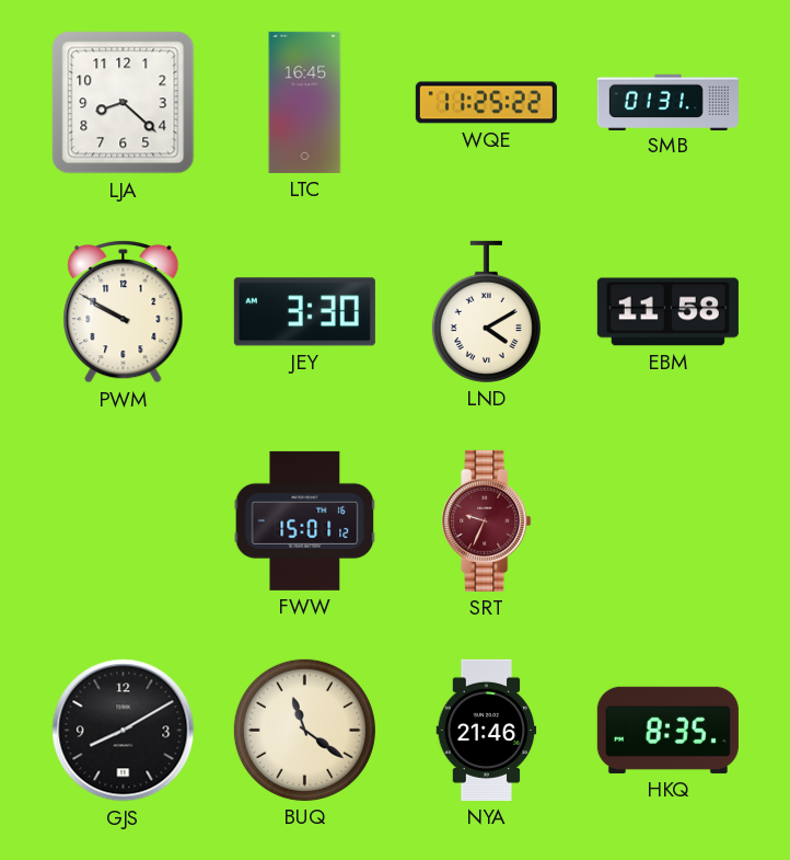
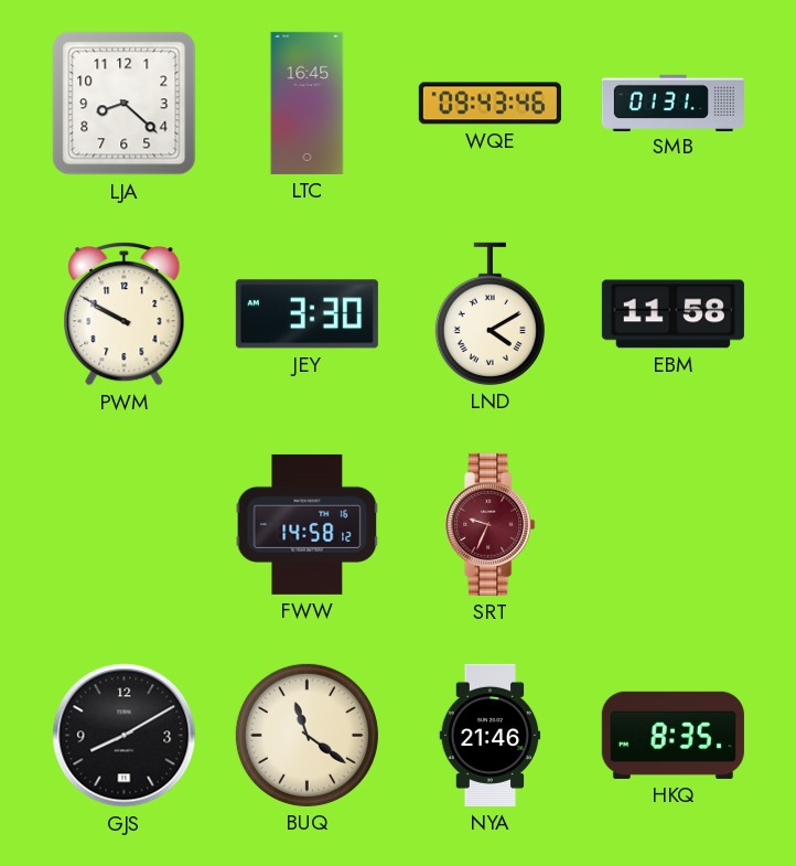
WQE: 11:25 -> 09:43
FWW: 15:01 -> 14:58
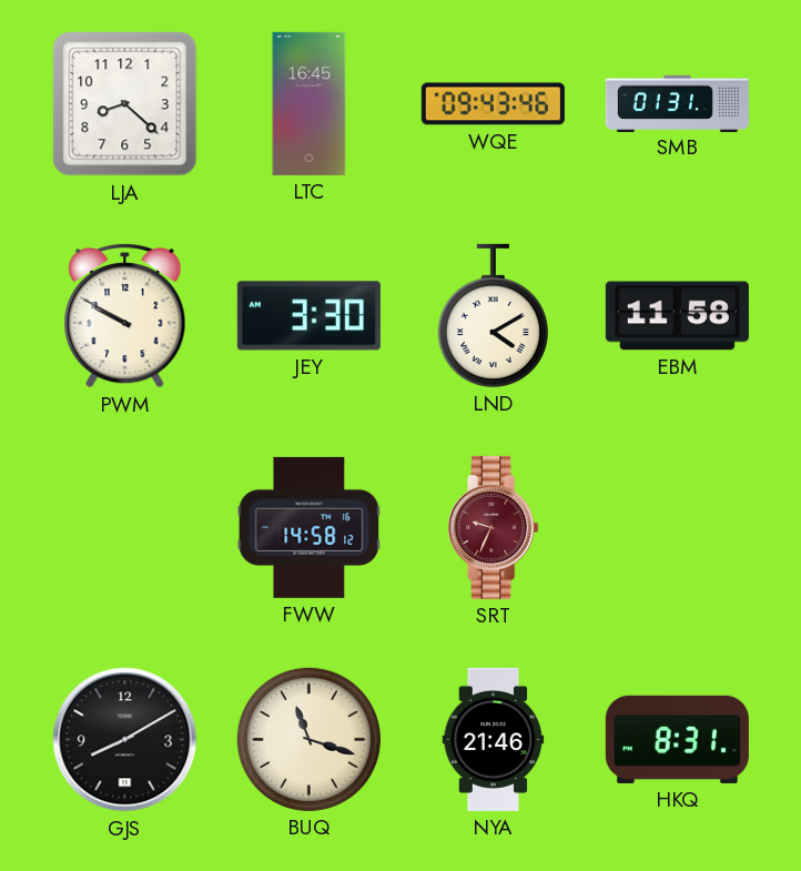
BUQ: 11:21 -> 11:18
HKQ: 8:35 -> 8:31
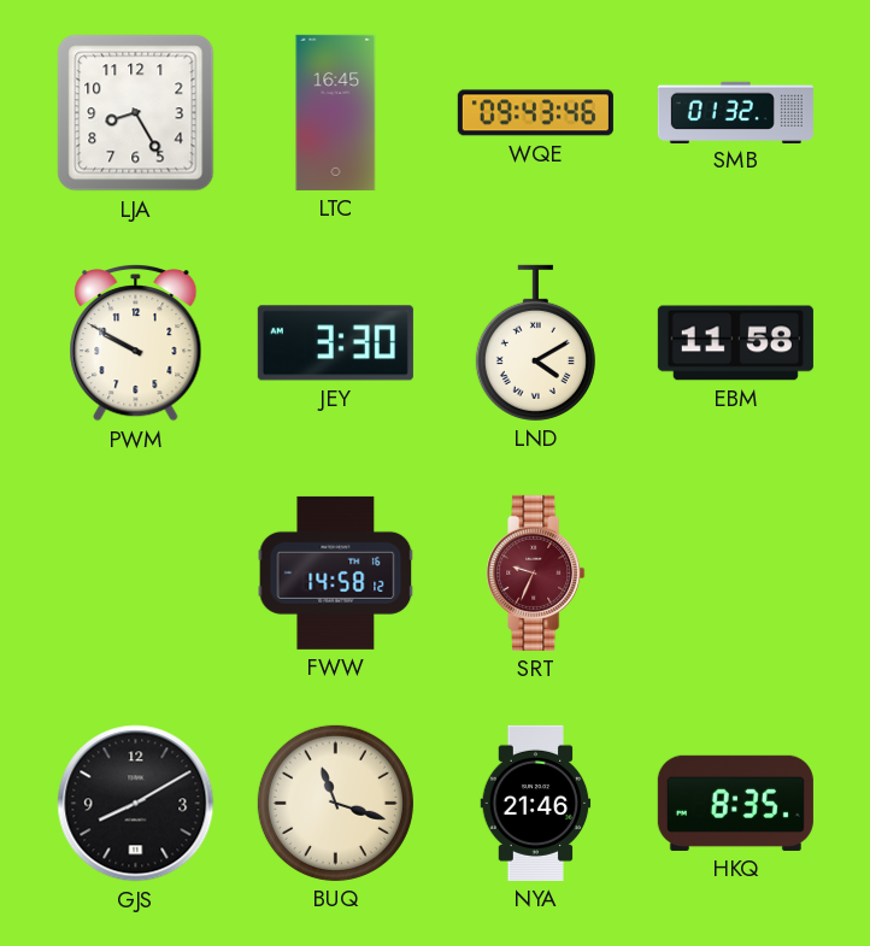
LJA: 8:22 -> 8:25
SMB: 01:31 -> 01:32
HKQ: 8:31 -> 8:35
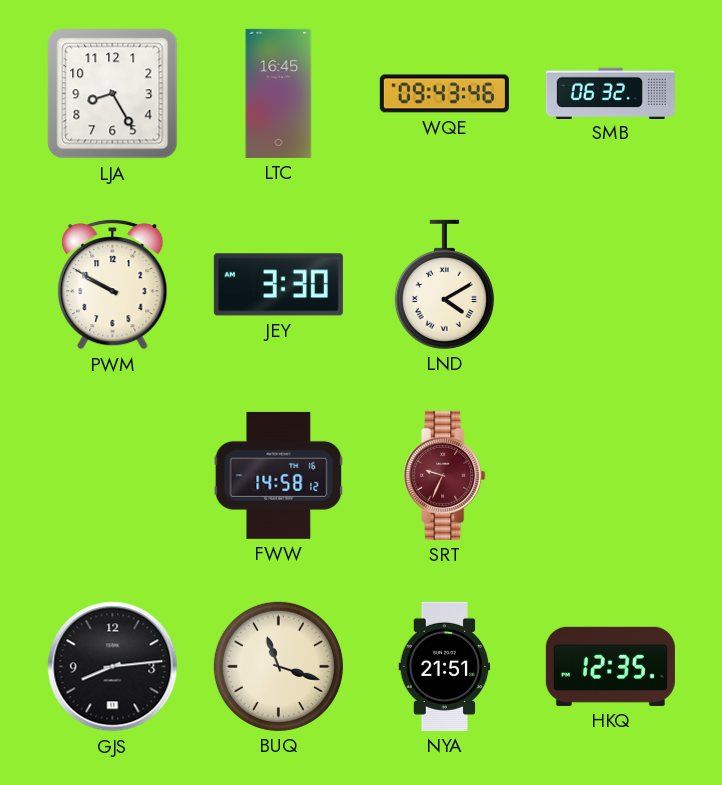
SMB: 01:32 -> 06:32
EBM: 11:58 -> none
GJS: 8:10 -> 8:14
NYA: 21:46 -> 21:51
HKQ: 8:35 -> 12:35
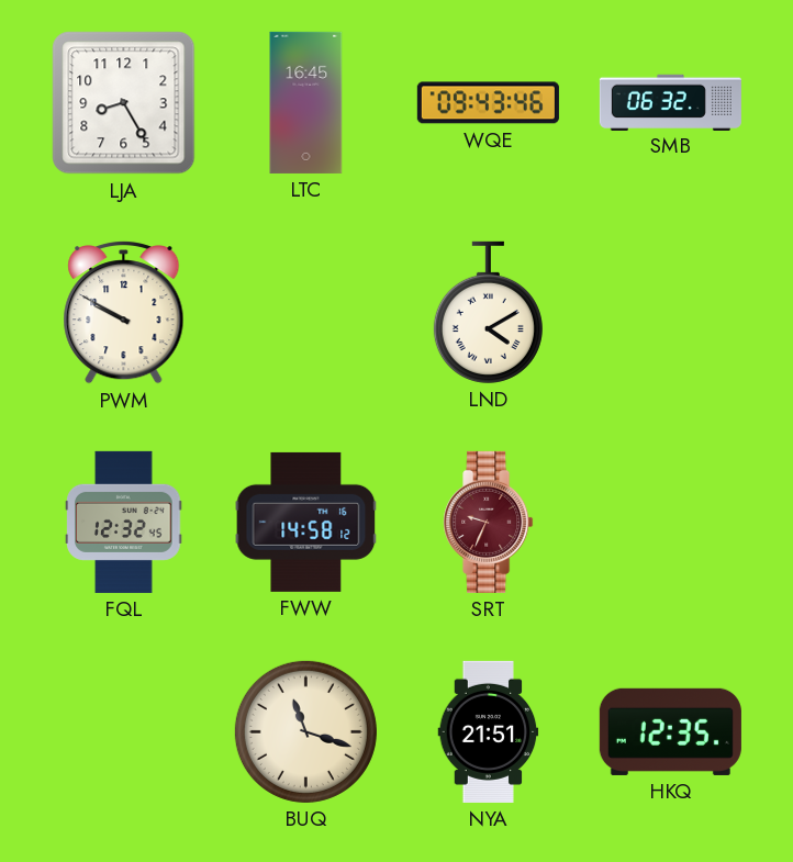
JEY: 3:30 -> none
FQL: none -> 12:32
GJS: 8:14 -> none
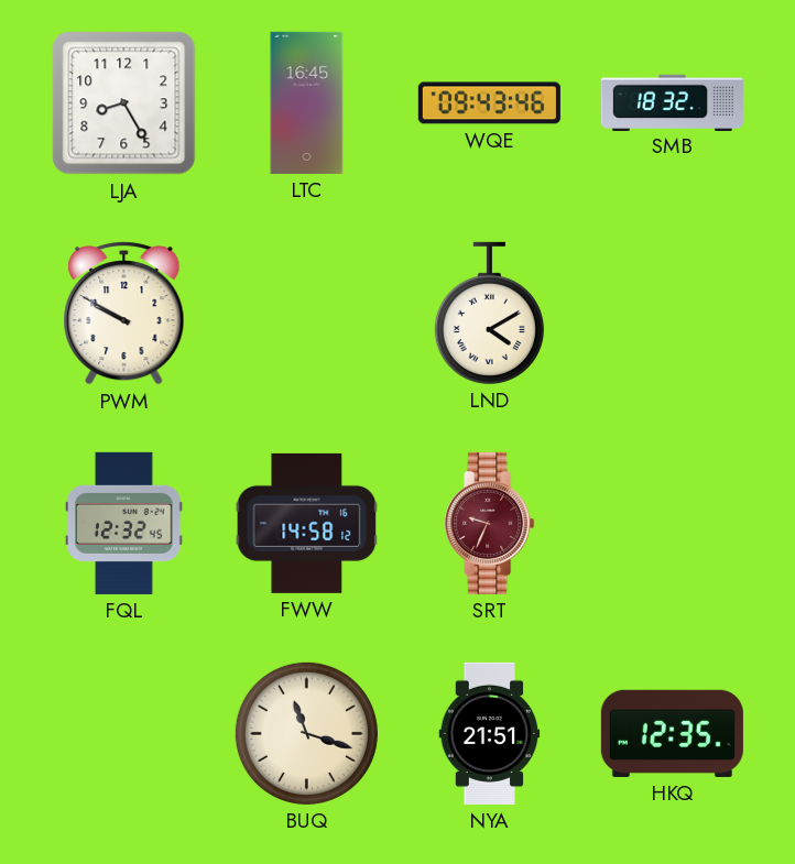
SMB: 06:32 -> 18:32
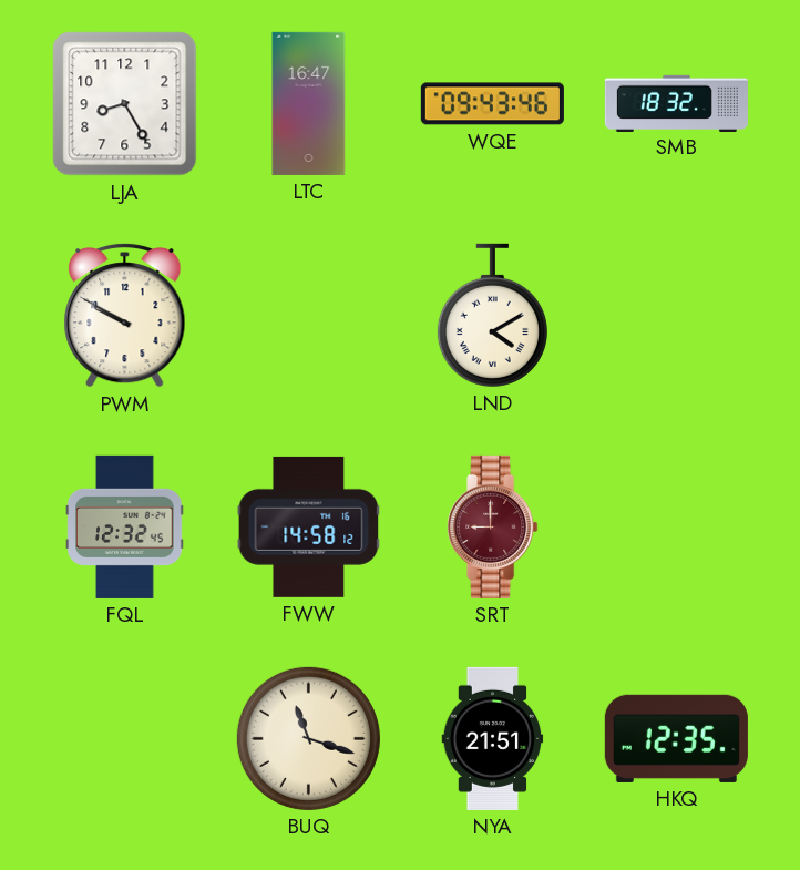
LTC: 16:45 -> 16:47
SRT: 9:34 -> 9:00
